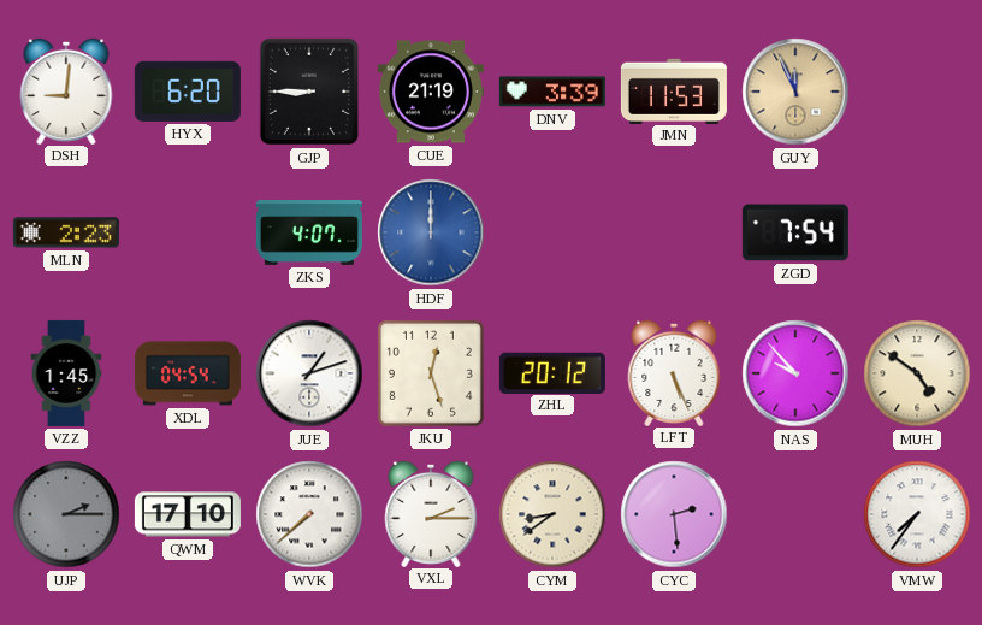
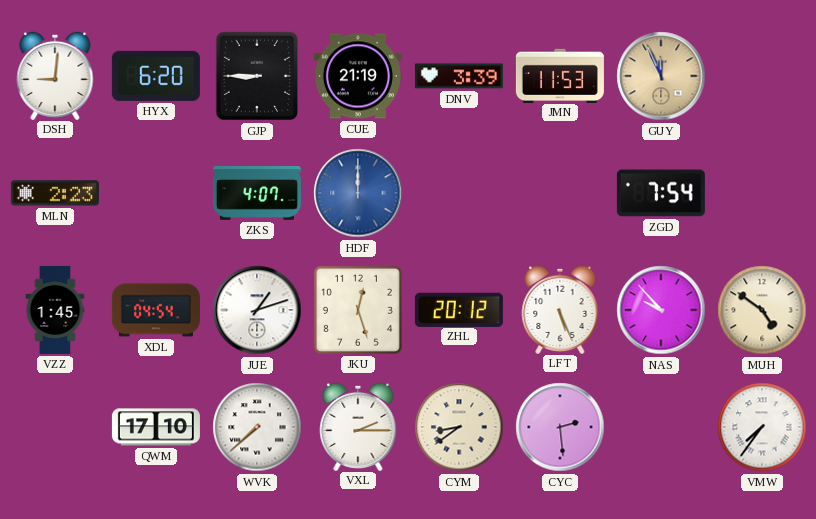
UJP: 2:15 -> none
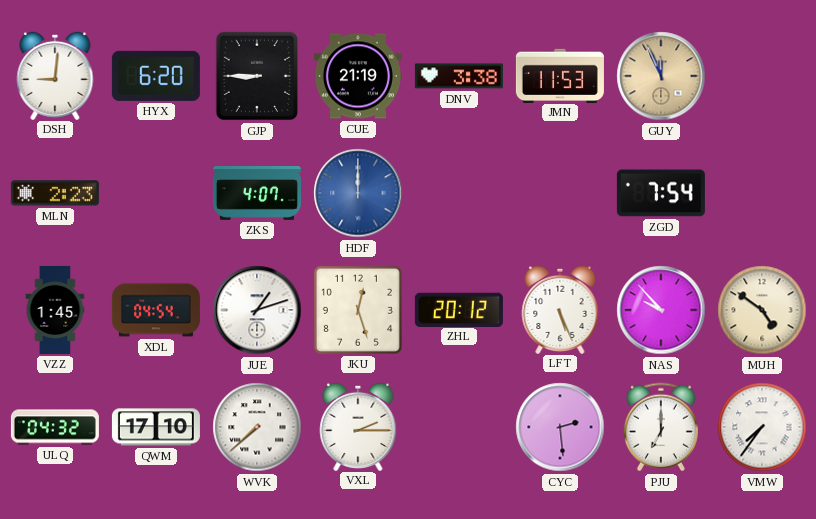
DNV: 3:39 -> 3:38
ULQ: none -> 04:32
CYM: 8:39 -> none
PJU: none -> 7:00
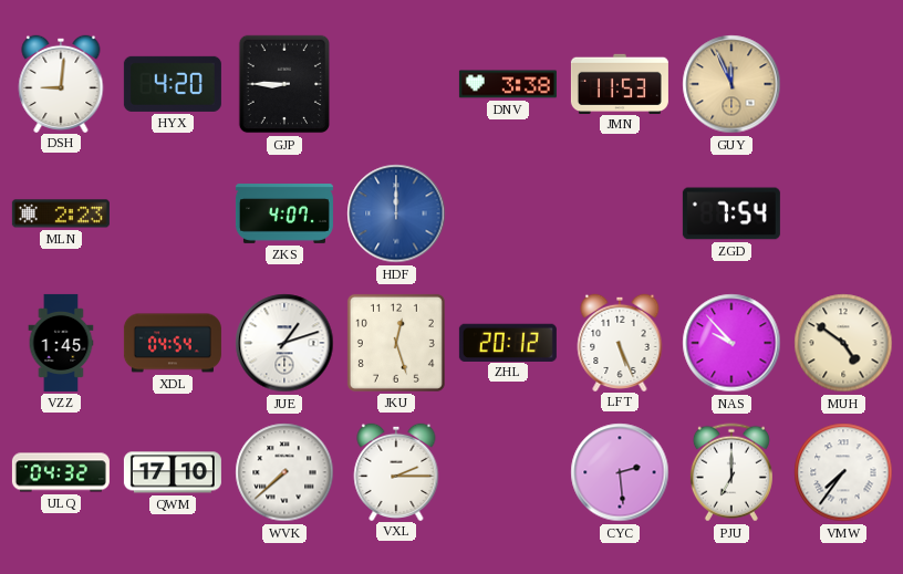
HYX: 6:20 -> 4:20
CUE: 21:19 -> none
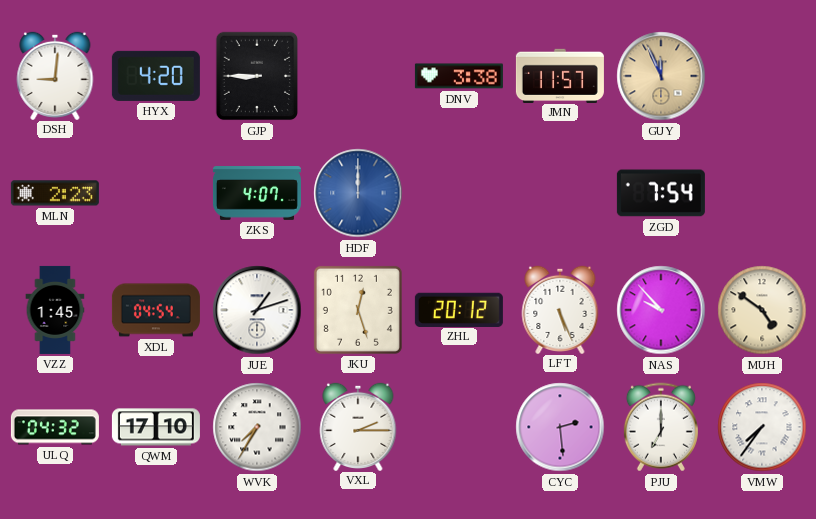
JMN: 11:53 -> 11:57
WVK: 7:38 -> 7:35
